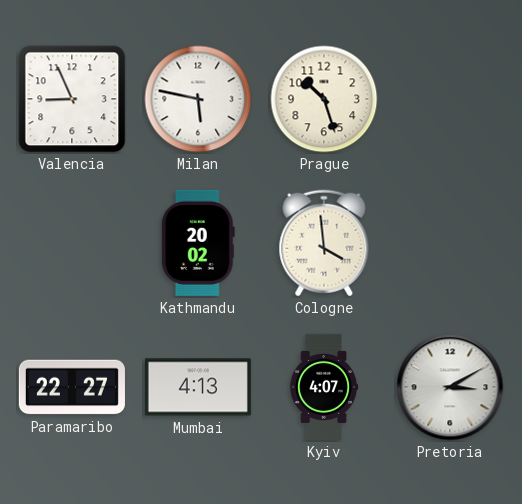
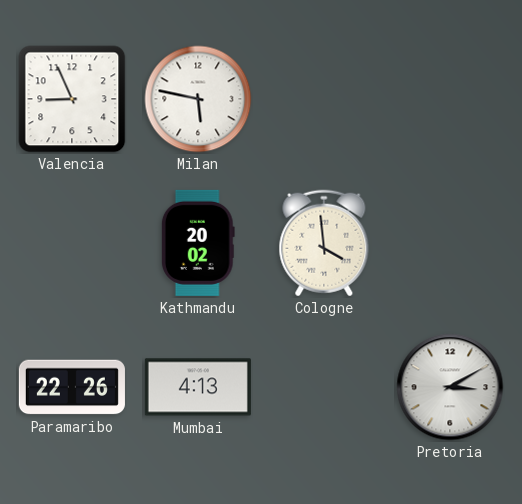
Prague: 10:27 -> none
Paramaribo: 22:27 -> 22:26
Kyiv: 4:07 -> none
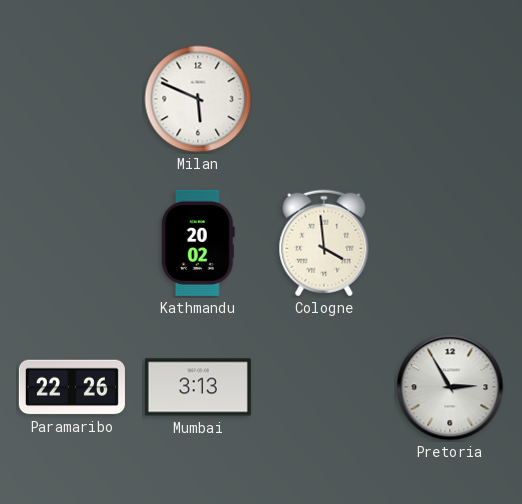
Valencia: 8:56 -> none
Milan: 5:47 -> 5:49
Mumbai: 4:13 -> 3:13
Pretoria: 3:10 -> 2:55
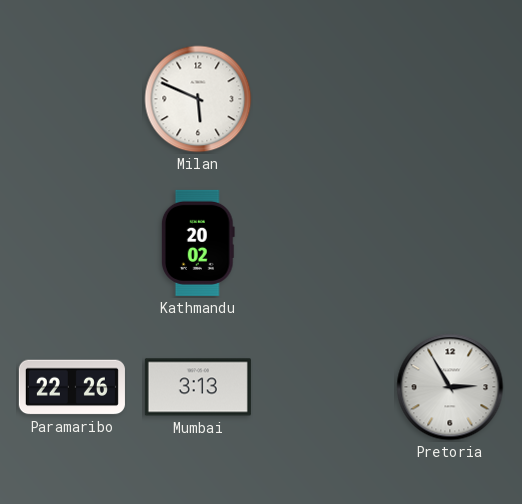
Cologne: 3:59 -> none
